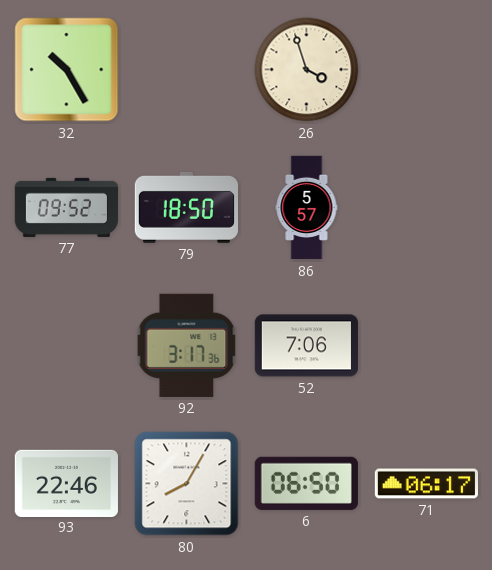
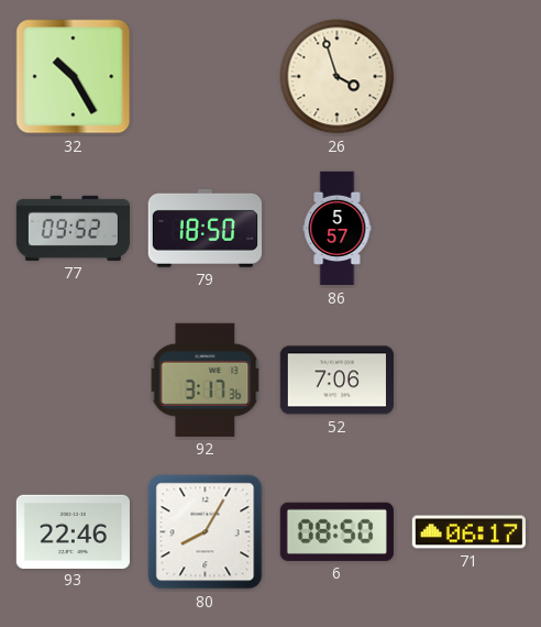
6: 06:50 -> 08:50
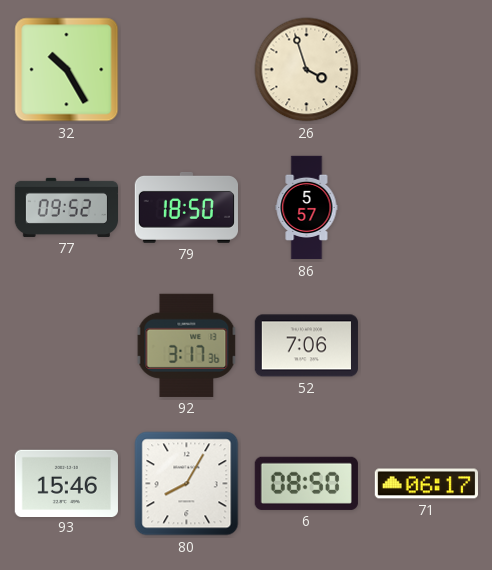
93: 22:46 -> 15:46
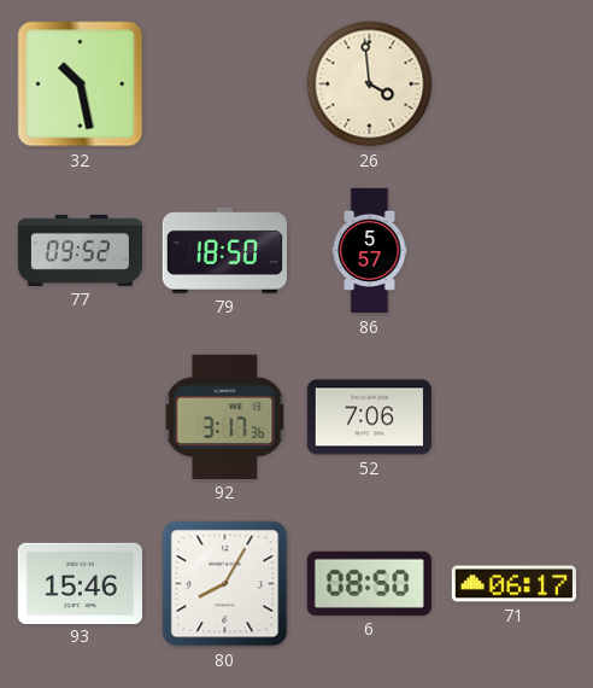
32: 10:25 -> 10:28
26: 3:57 -> 3:59
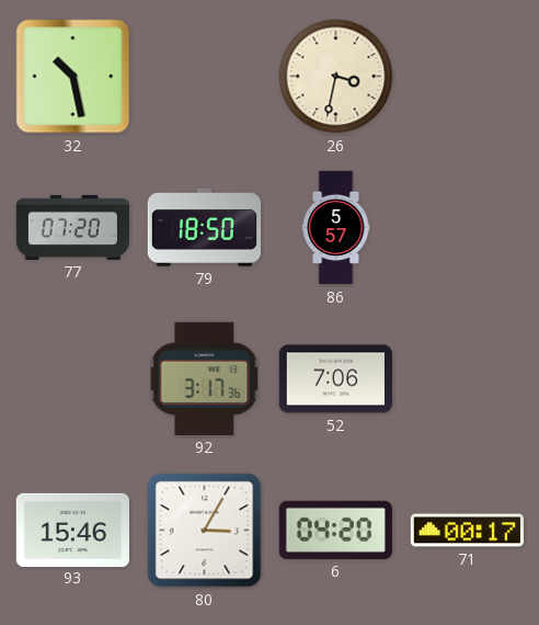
26: 3:59 -> 3:32
77: 09:52 -> 07:20
80: 8:05 -> 3:05
6: 08:50 -> 04:20
71: 06:17 -> 00:17
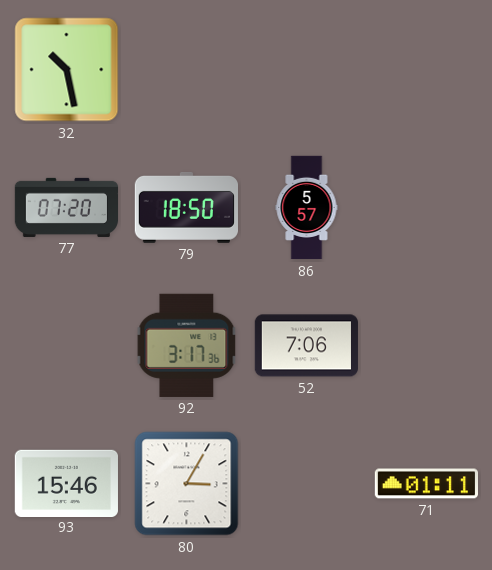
26: 3:32 -> none
6: 04:20 -> none
71: 00:17 -> 01:11
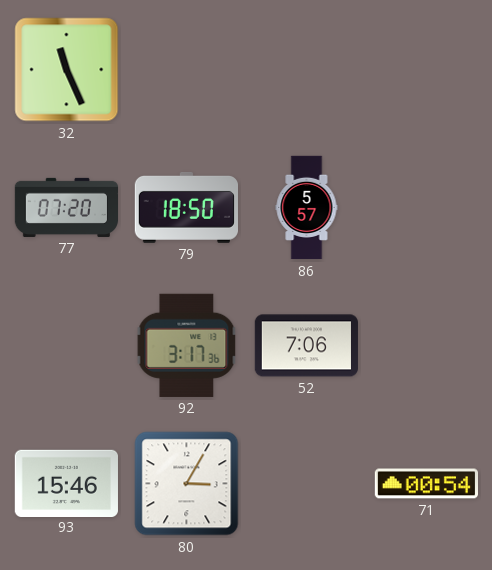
32: 10:28 -> 11:26
71: 01:11 -> 00:54
